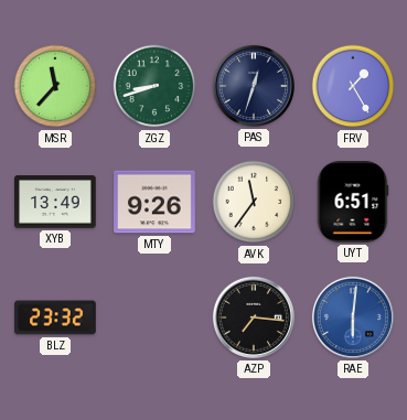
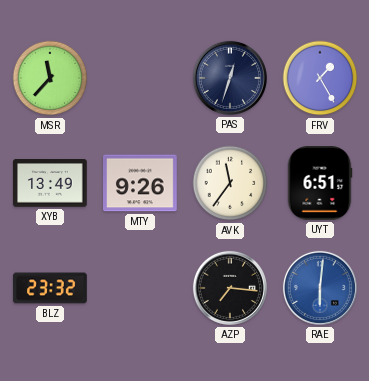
ZGZ: 8:42 -> none
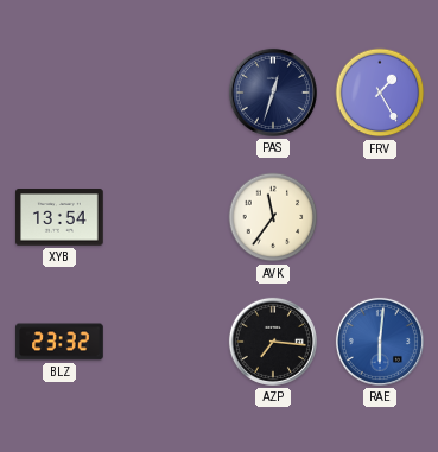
MSR: 11:37 -> none
XYB: 13:49 -> 13:54
MTY: 9:26 -> none
UYT: 6:51 -> none
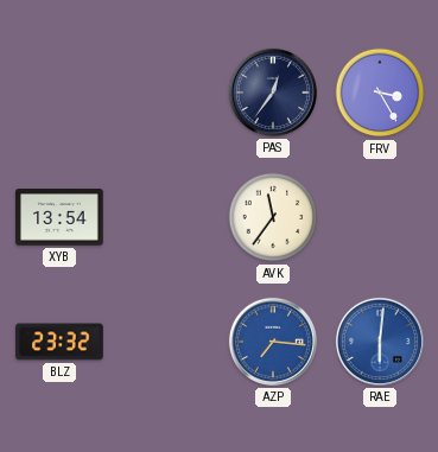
PAS: 12:33 -> 12:36
FRV: 1:25 -> 3:25
AZP dial: black -> blue
